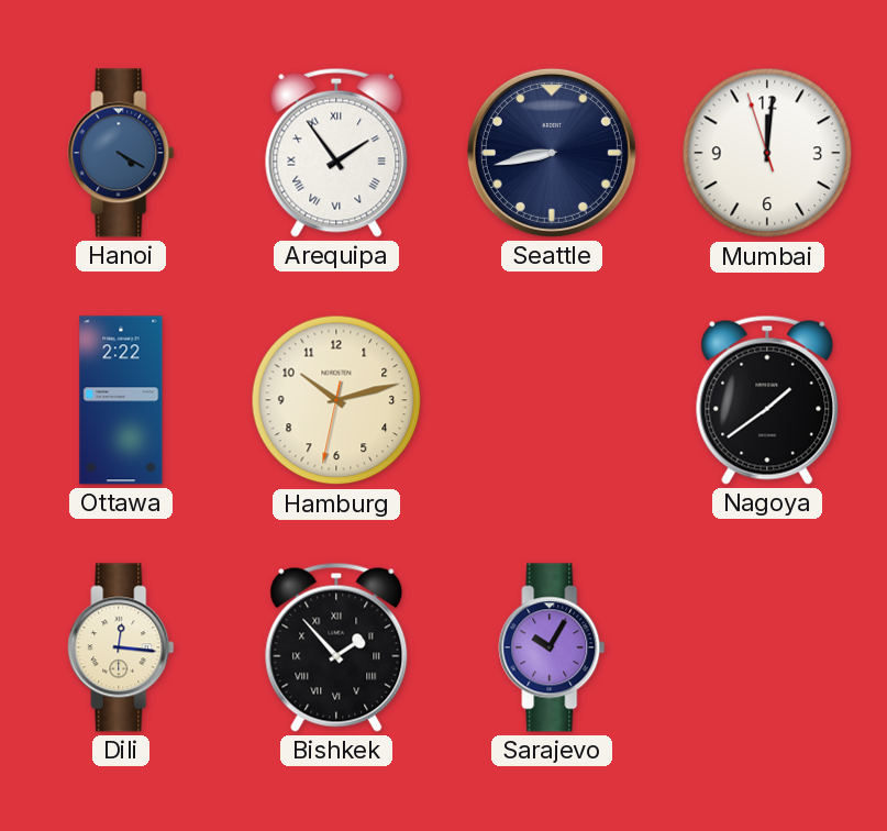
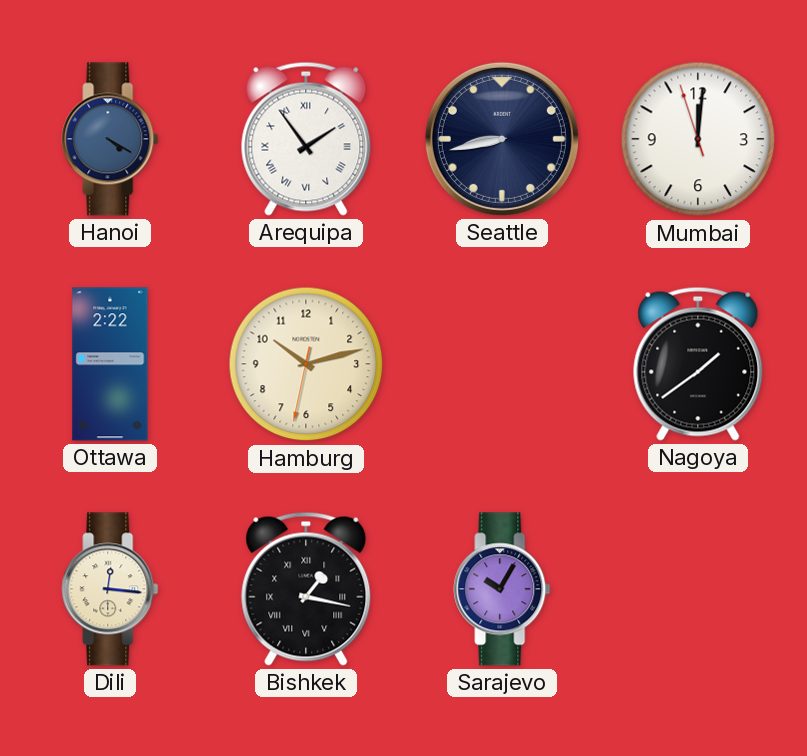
Bishkek: 1:53 -> 1:17
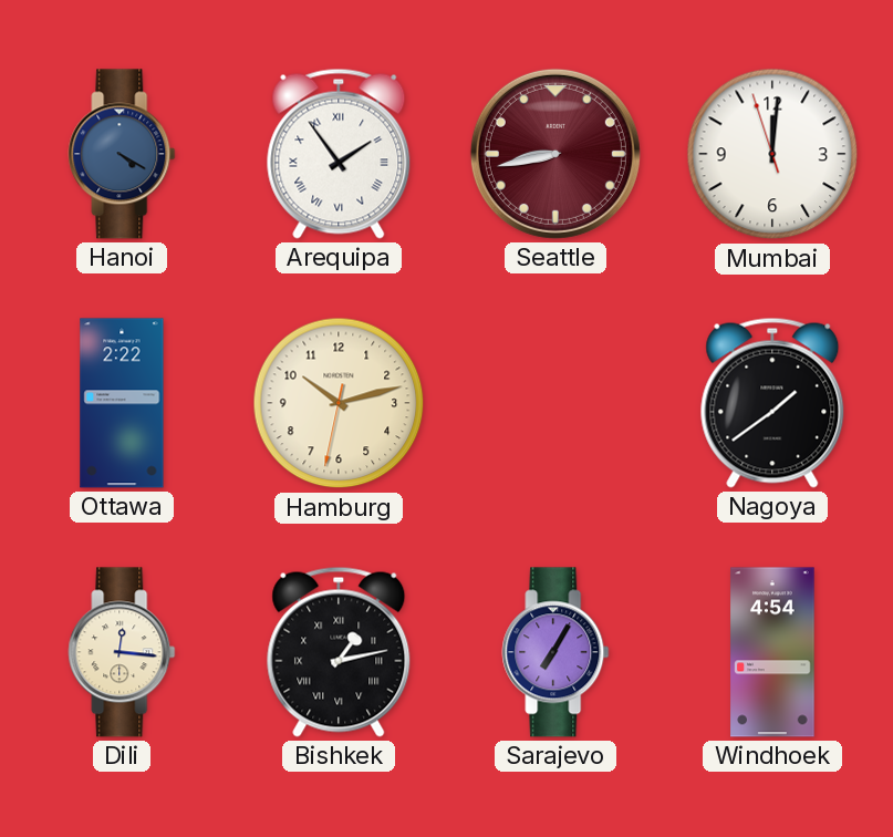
Seattle dial: navy -> burgundy
Bishkek: 1:17 -> 1:13
Sarajevo: 10:05 -> 7:05
Windhoek: none -> 4:54
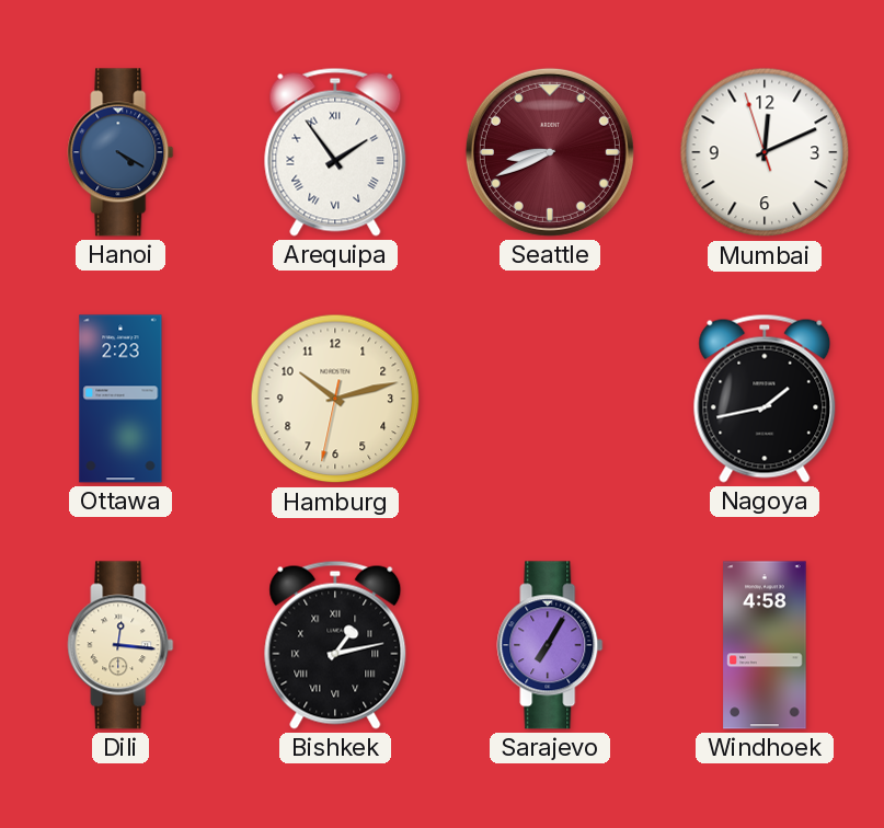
Seattle: 8:43 -> 8:41
Mumbai: 12:00 -> 12:10
Ottawa: 2:22 -> 2:23
Nagoya: 1:39 -> 1:43
Windhoek: 4:54 -> 4:58
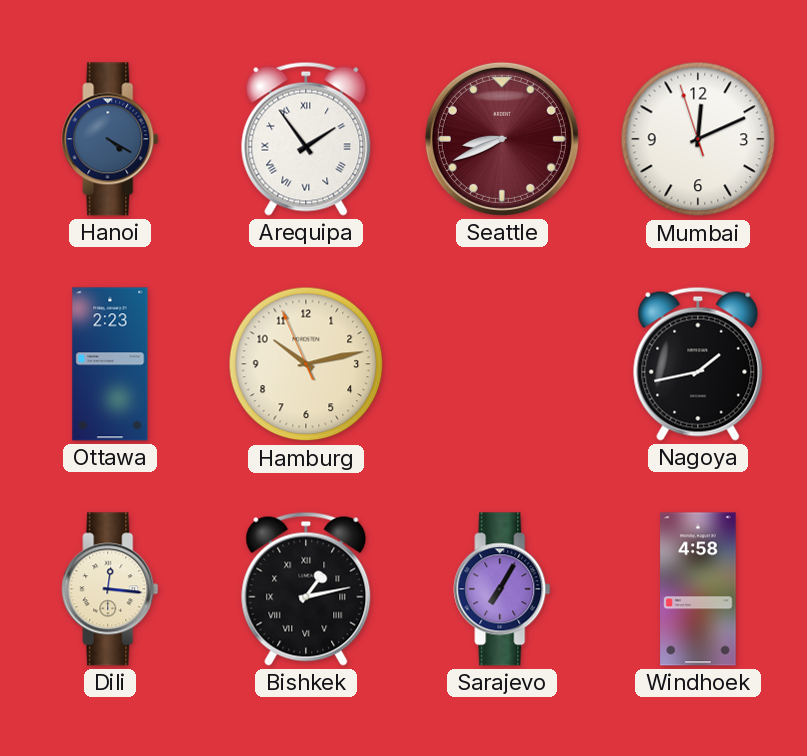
Hamburg: 10:12:32 -> 10:12:56
